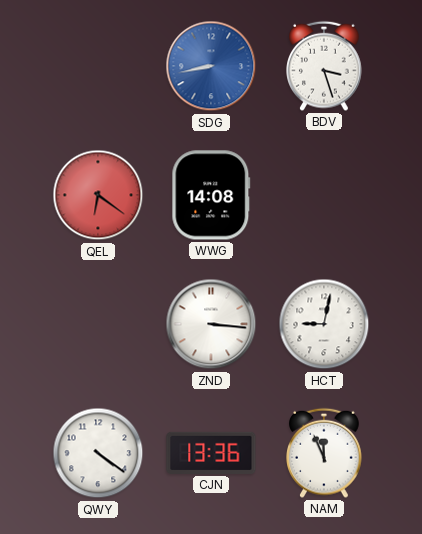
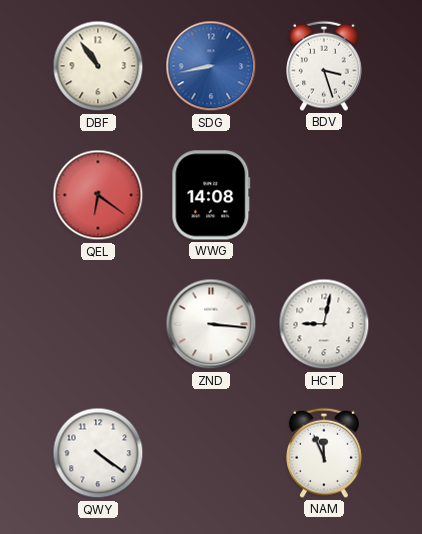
DBF: none -> 10:54
CJN: 13:36 -> none
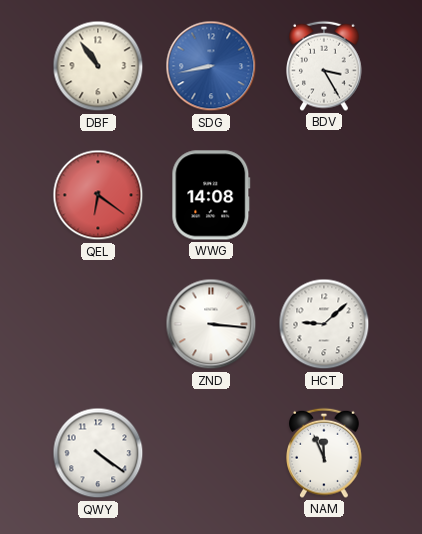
BDV: 3:27 -> 3:25
HCT: 9:02 -> 9:08
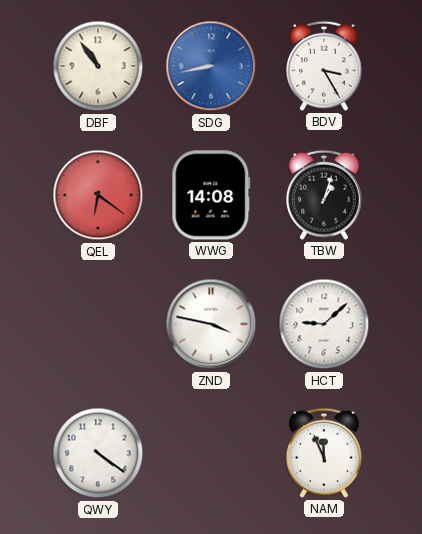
TBW: none -> 1:03
ZND: 3:16 -> 3:47
